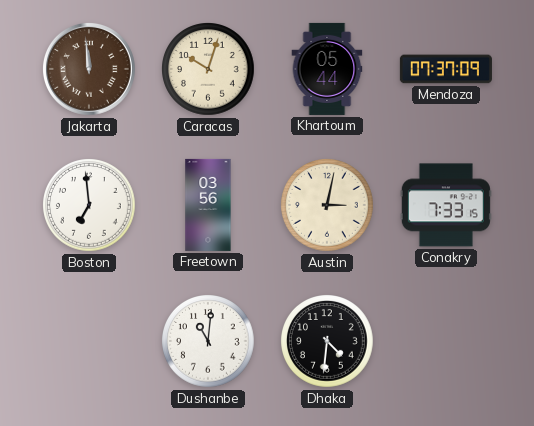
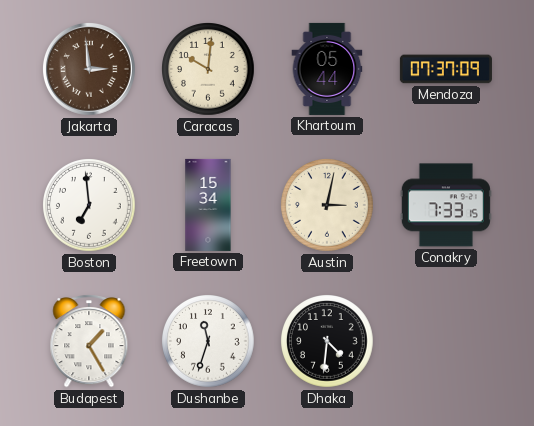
Jakarta: 11:59 -> 2:59
Caracas: 10:03 -> 10:01
Freetown: 03:56 -> 15:34
Budapest: none -> 1:25
Dushanbe: 11:01 -> 11:33
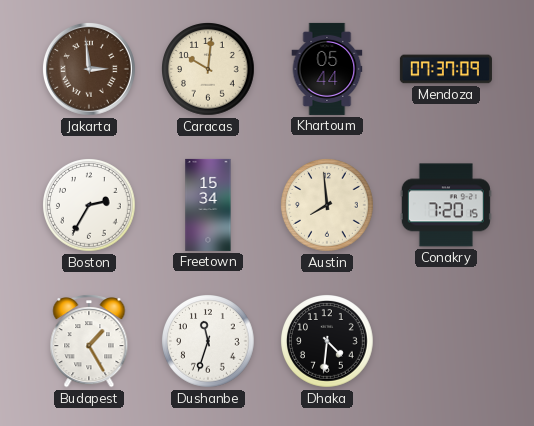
Boston: 6:59 -> 2:35
Austin: 3:02 -> 7:59
Conakry: 7:33 -> 7:20
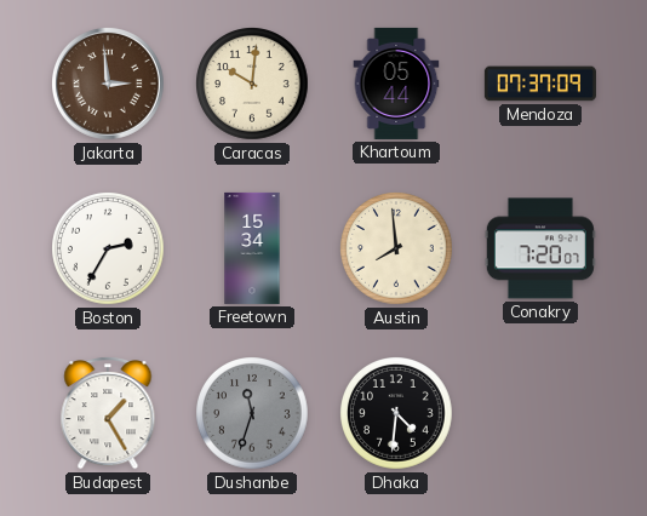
Conakry: 7:20:15 -> 7:20:07
Dushanbe dial: white -> grey
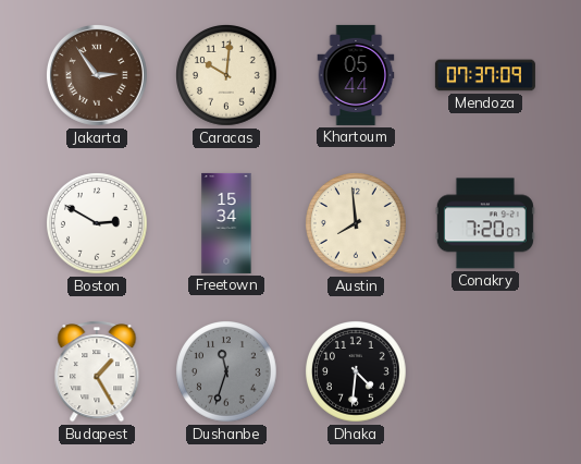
Jakarta: 2:59 -> 2:54
Boston: 2:35 -> 2:50
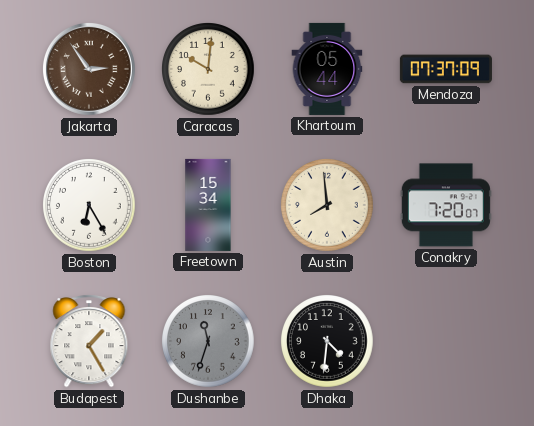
Boston: 2:50 -> 6:25
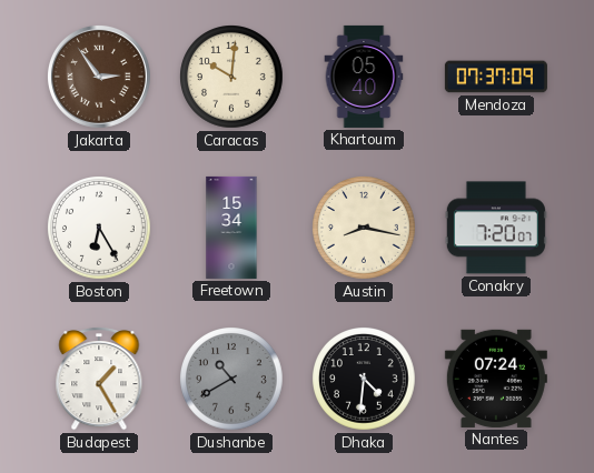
Khartoum: 05:44 -> 05:40
Austin: 7:59 -> 8:17
Dushanbe: 11:33 -> 10:40
Nantes: none -> 07:24
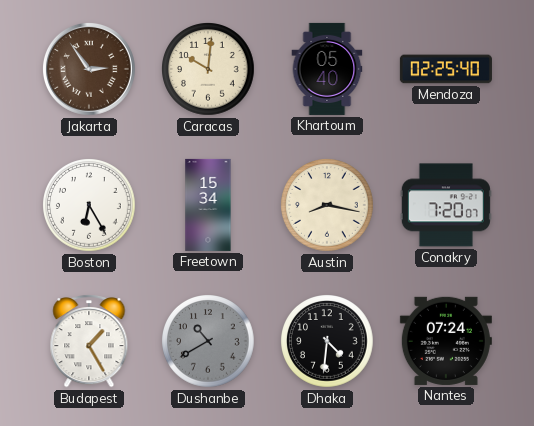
Mendoza: 07:37 -> 02:25
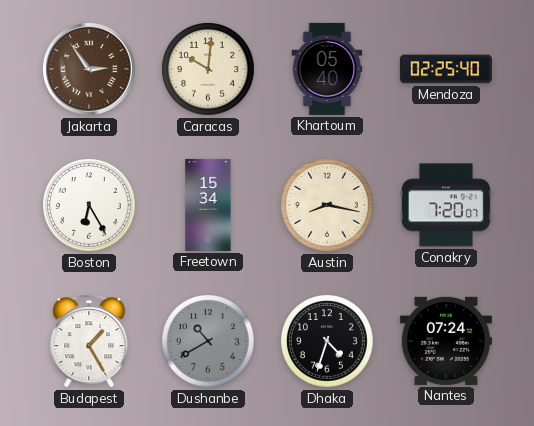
Dhaka: 4:31 -> 4:33
